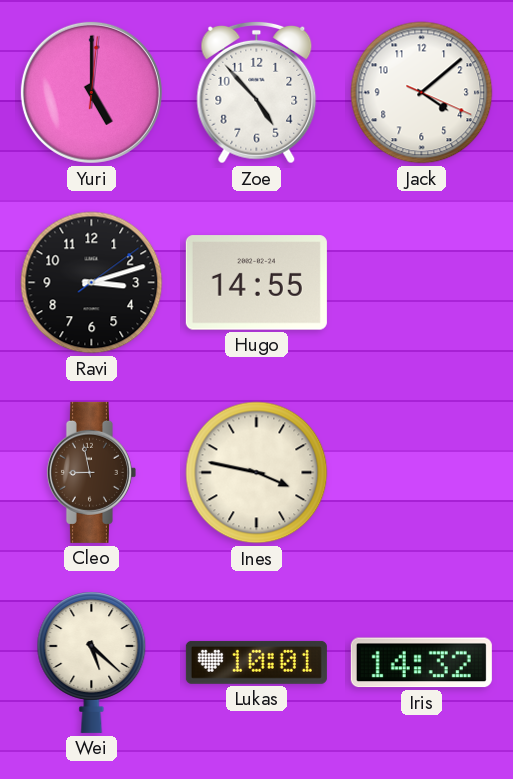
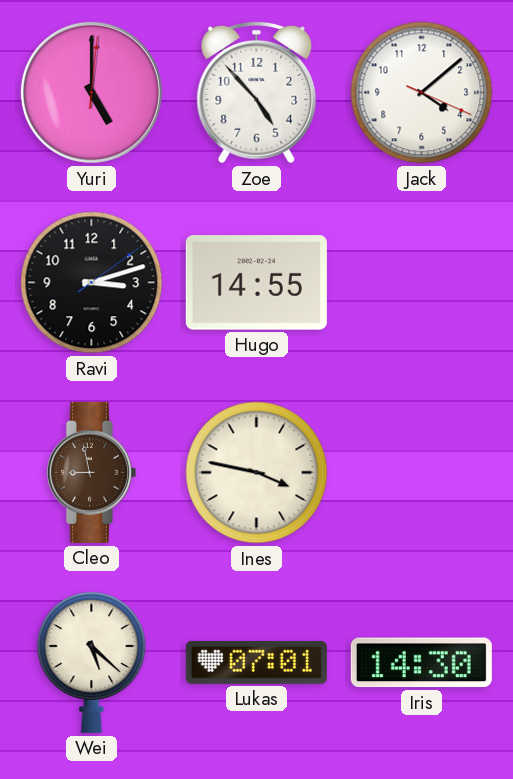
Lukas: 10:01 -> 07:01
Iris: 14:32 -> 14:30
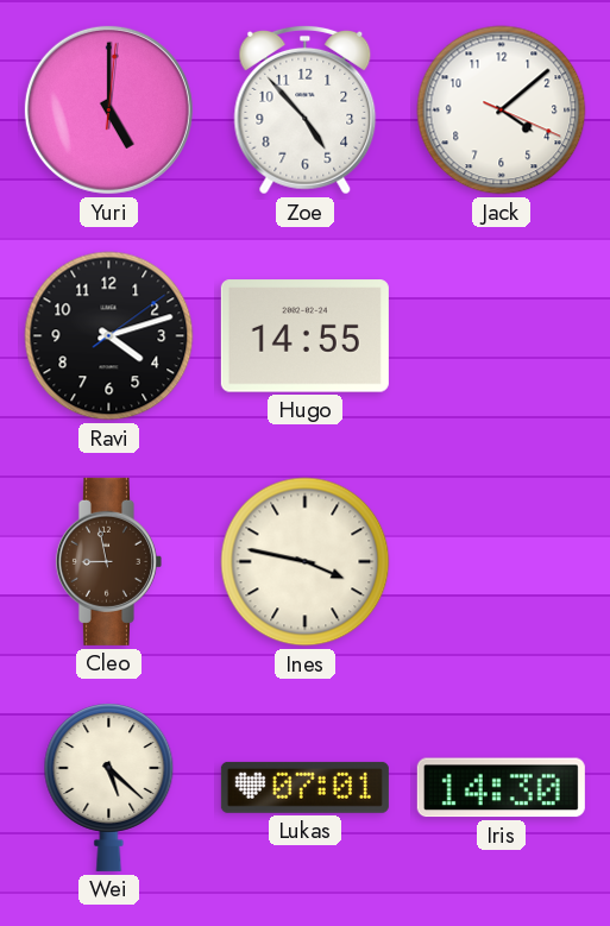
Ravi: 3:12 -> 4:12
